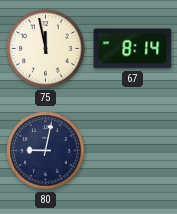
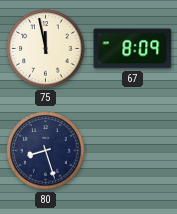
67: 8:14 -> 8:09
80: 9:02 -> 8:27
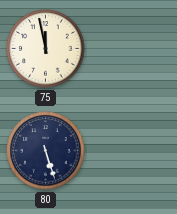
67: 8:09 -> none
80: 8:27 -> 5:27
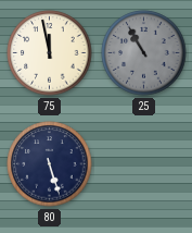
25: none -> 10:55
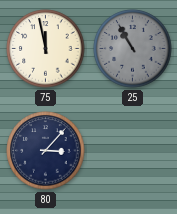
80: 5:27 -> 3:07
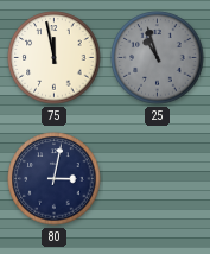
25: 10:55 -> 10:57
80: 3:07 -> 3:02
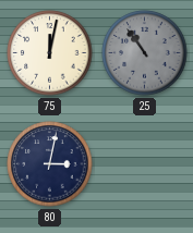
75: 11:58 -> 12:02
25: 10:57 -> 10:54
